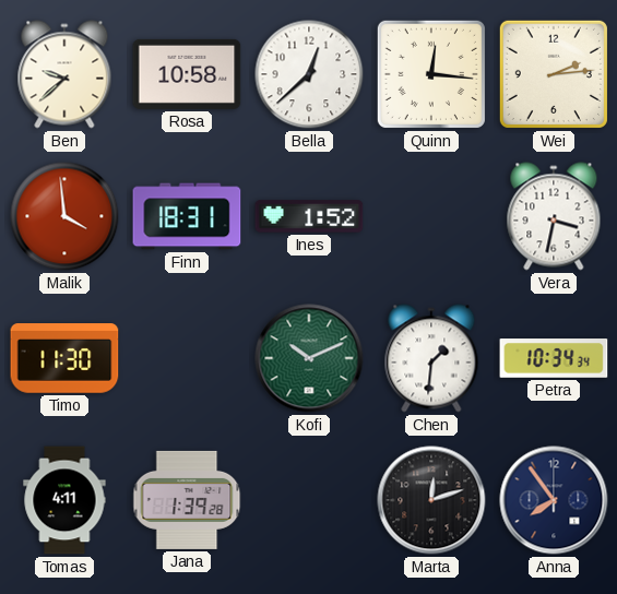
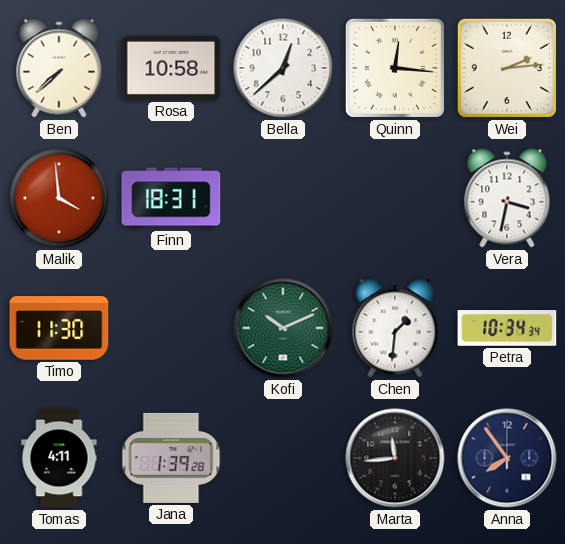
Ben: 9:38 -> 7:38
Ines: 1:52 -> none
Marta: 12:12 -> 11:44
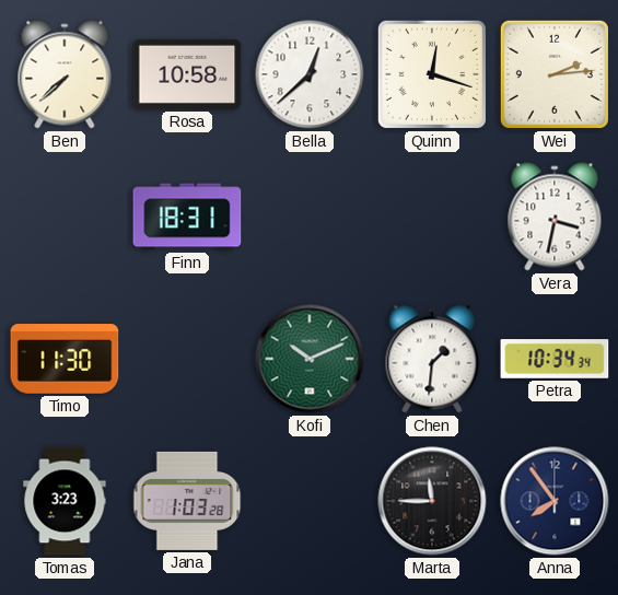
Quinn: 12:16 -> 12:18
Malik: 3:59 -> none
Tomas: 4:11 -> 3:23
Jana: 1:39 -> 1:03
Marta: 11:44 -> 11:45
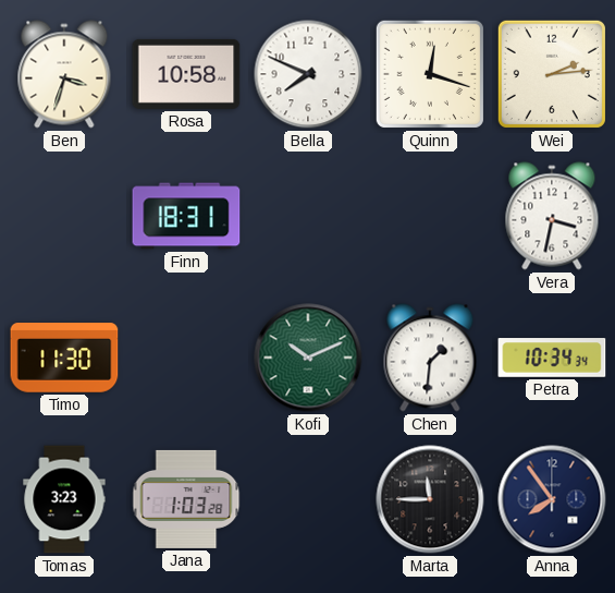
Ben: 7:38 -> 3:33
Bella: 12:38 -> 7:49
